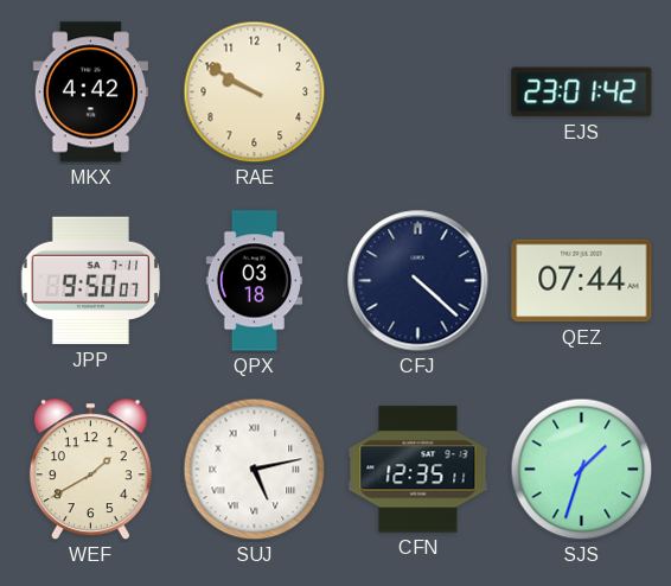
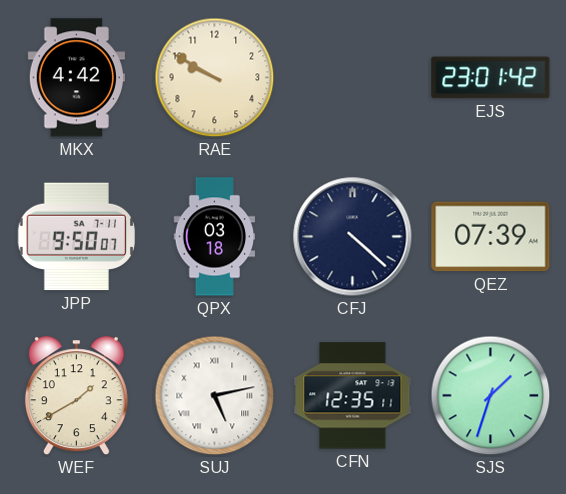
QEZ: 07:44 -> 07:39
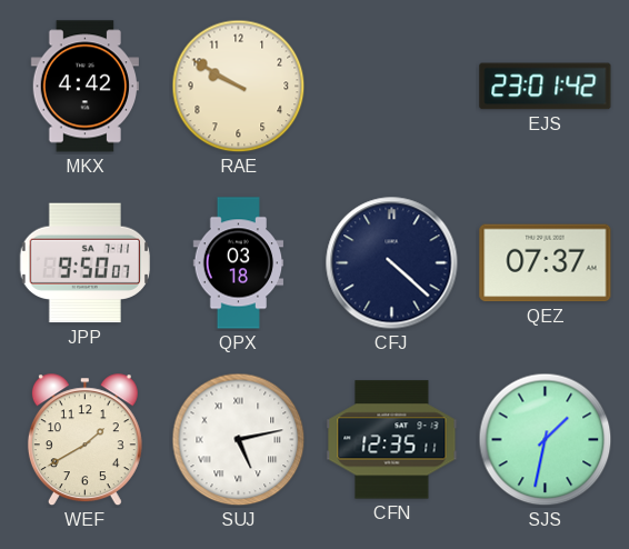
QEZ: 07:39 -> 07:37
SJS: 1:33 -> 1:32
